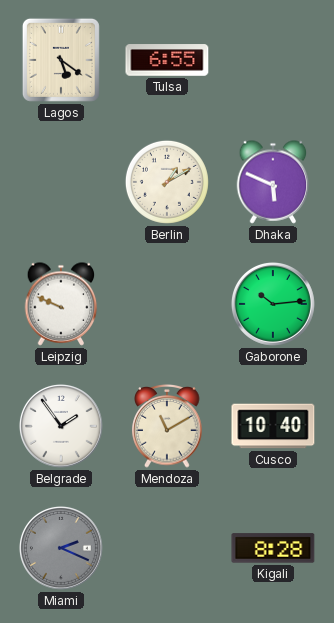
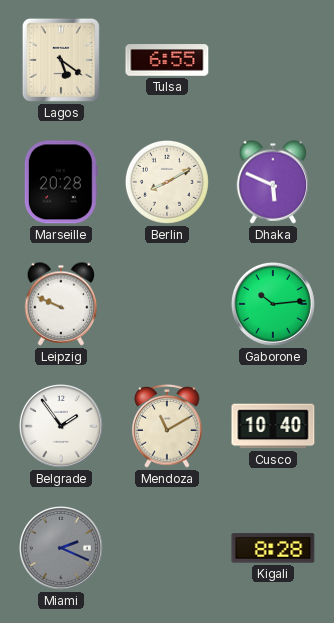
Marseille: none -> 20:28
Berlin: 1:10 -> 8:10
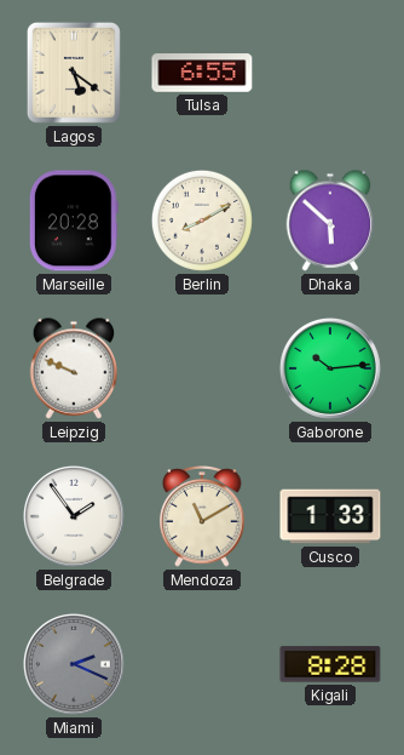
Dhaka: 5:49 -> 5:52
Cusco: 10:40 -> 1:33
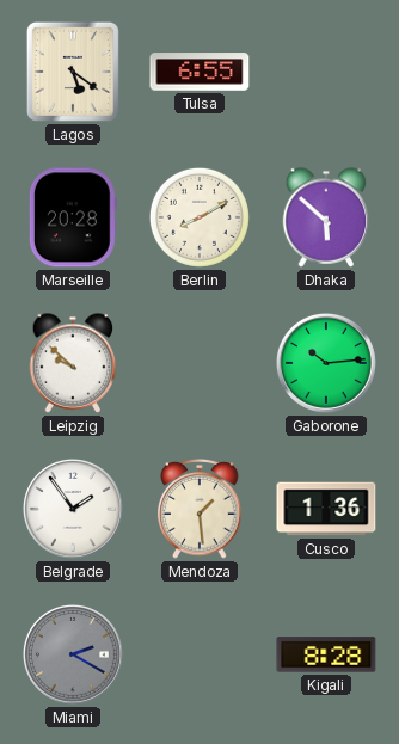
Leipzig: 9:49 -> 9:52
Mendoza: 11:10 -> 1:29
Cusco: 1:33 -> 1:36
Miami: 2:19 -> 2:20
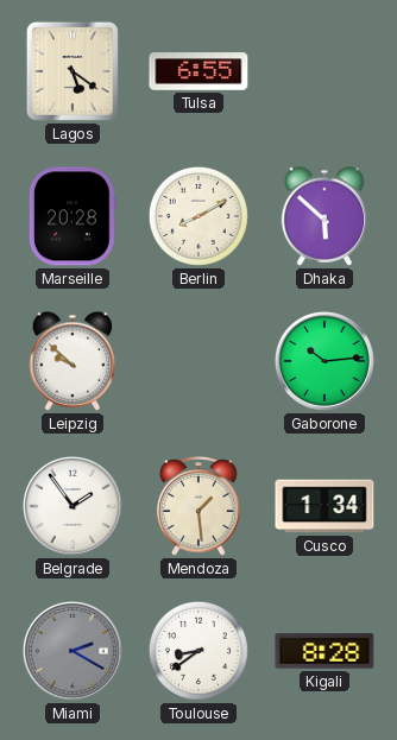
Cusco: 1:36 -> 1:34
Toulouse: none -> 8:39
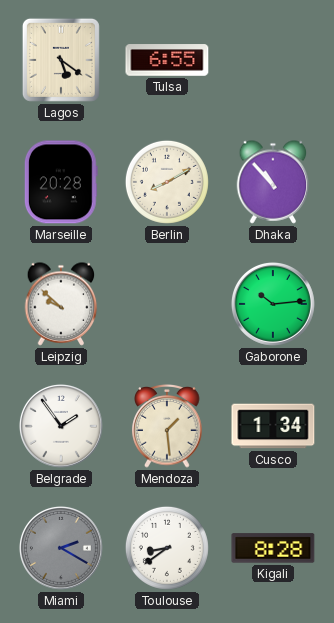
Dhaka: 5:52 -> 10:53
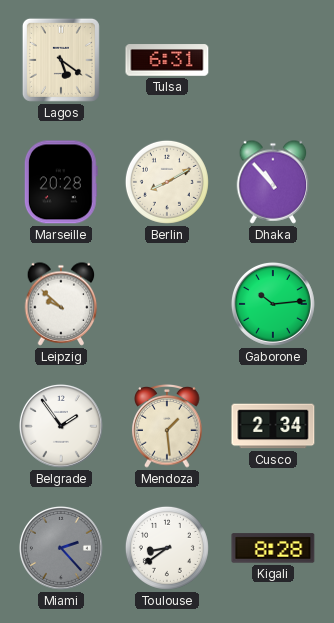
Tulsa: 6:55 -> 6:31
Cusco: 1:34 -> 2:34
Miami: 2:20 -> 2:23
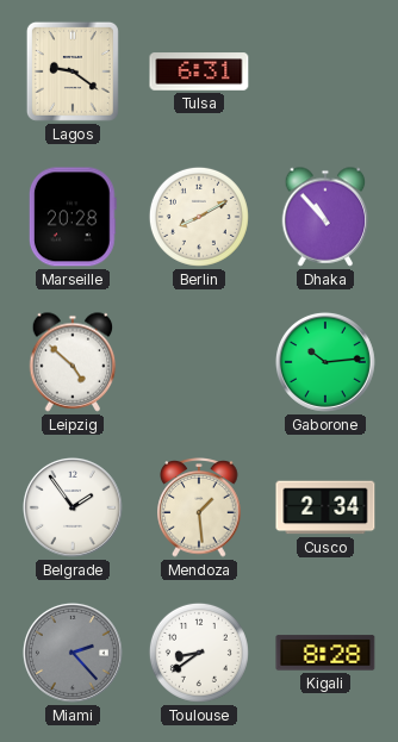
Lagos: 5:21 -> 9:21
Leipzig: 9:52 -> 4:52
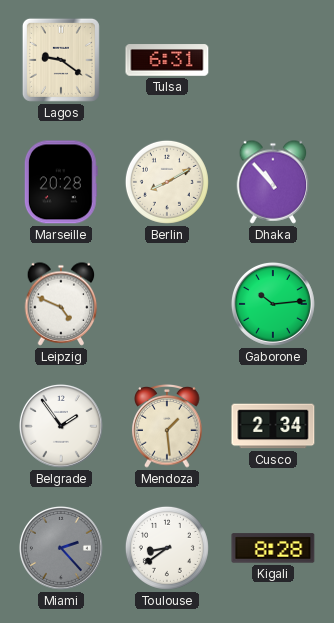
Leipzig: 4:52 -> 4:49
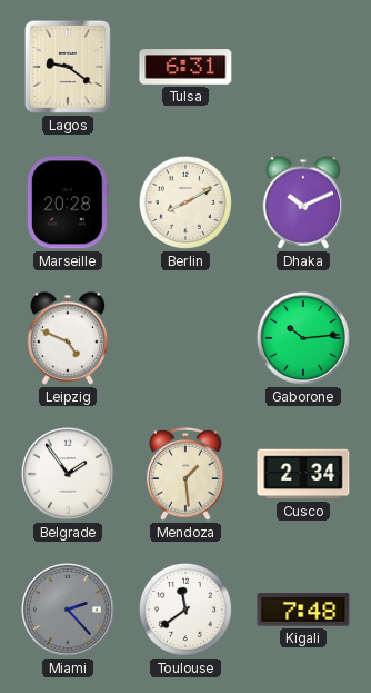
Dhaka: 10:53 -> 10:11
Toulouse: 8:39 -> 11:39
Kigali: 8:28 -> 7:48
